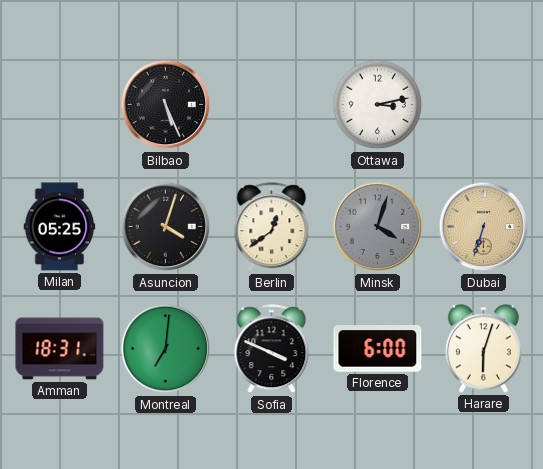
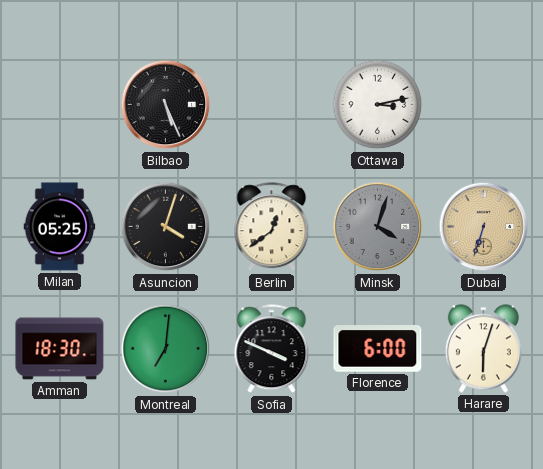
Amman: 18:31 -> 18:30
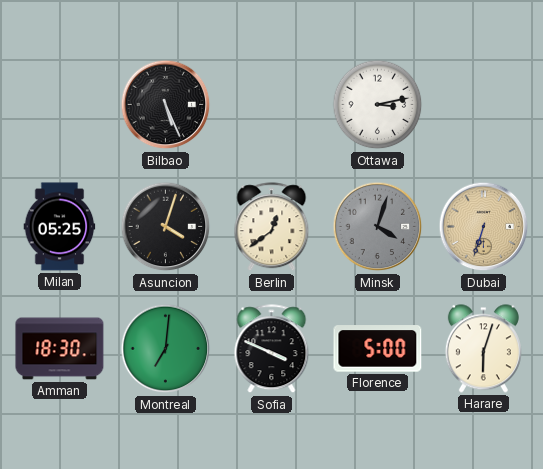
Florence: 6:00 -> 5:00
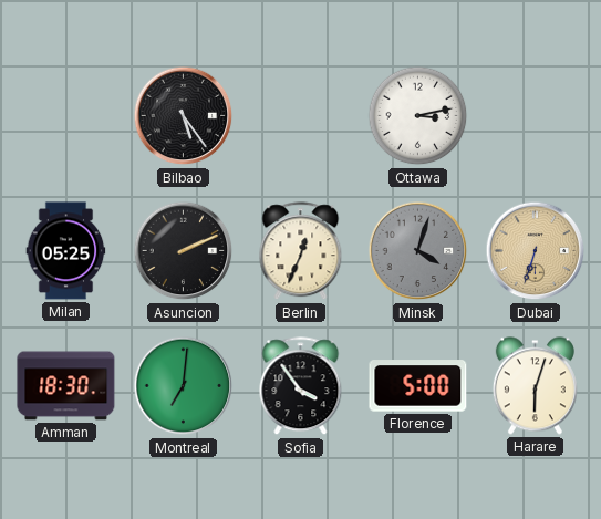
Bilbao: 5:26 -> 5:24
Asuncion: 4:03 -> 2:11
Berlin: 12:39 -> 12:34
Sofia: 3:49 -> 3:54
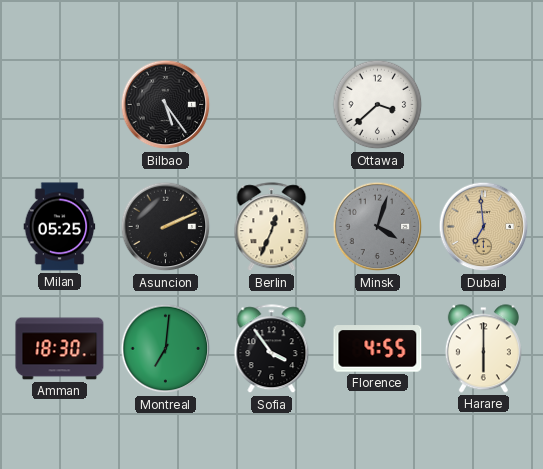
Ottawa: 3:13 -> 3:38
Dubai: 6:33 -> 6:59
Florence: 5:00 -> 4:55
Harare: 6:03 -> 6:00
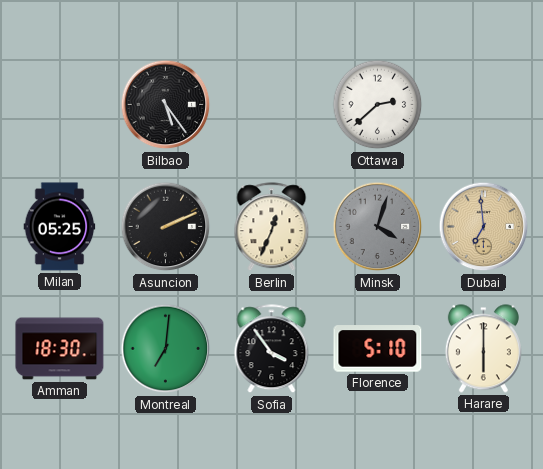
Ottawa: 3:38 -> 2:38
Florence: 4:55 -> 5:10
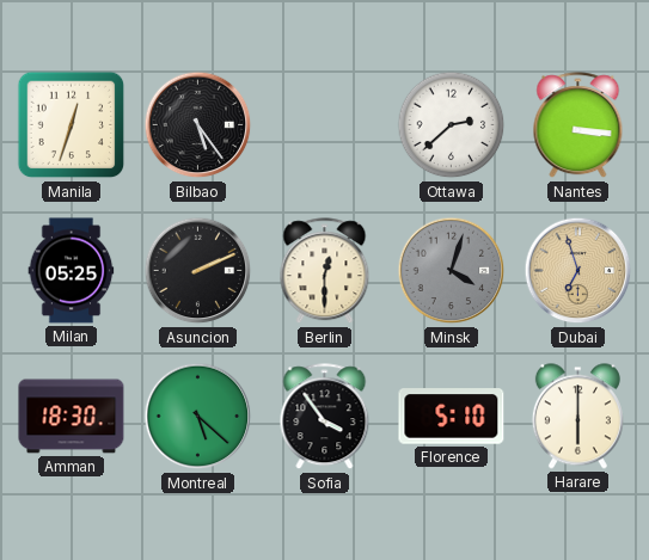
Manila: none -> 12:33
Nantes: none -> 3:16
Berlin: 12:34 -> 12:30
Dubai: 6:59 -> 6:57
Montreal: 7:01 -> 5:22
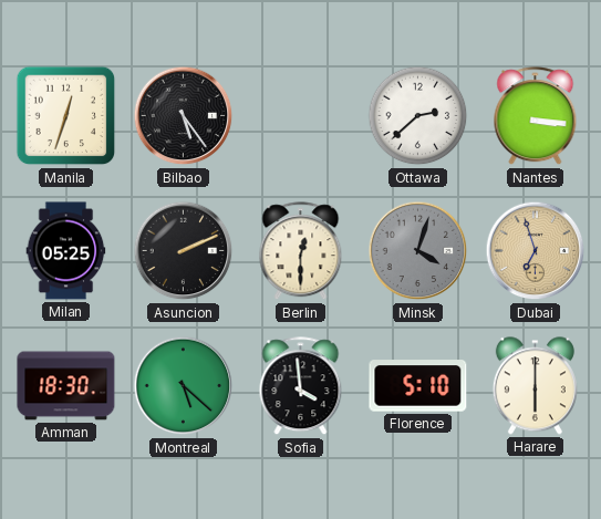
Sofia: 3:54 -> 3:59
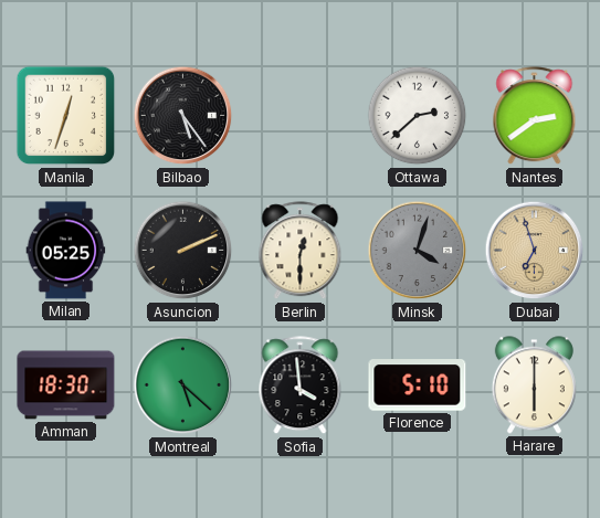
Nantes: 3:16 -> 2:39
